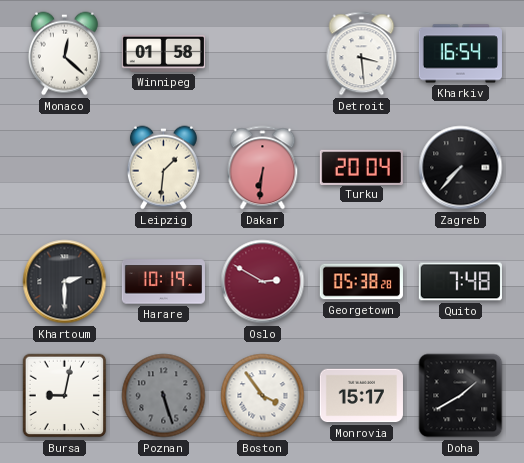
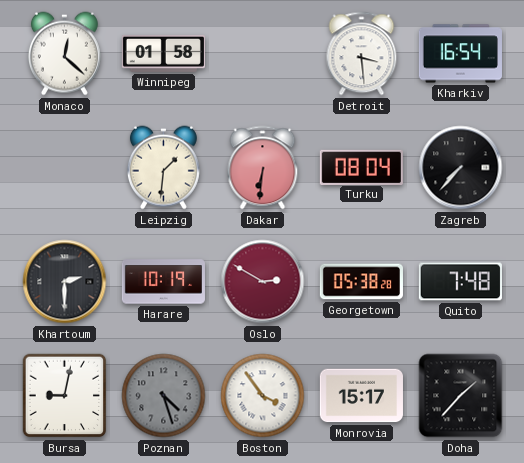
Turku: 20:04 -> 08:04
Poznan: 5:27 -> 4:27
Doha: 1:40 -> 1:37
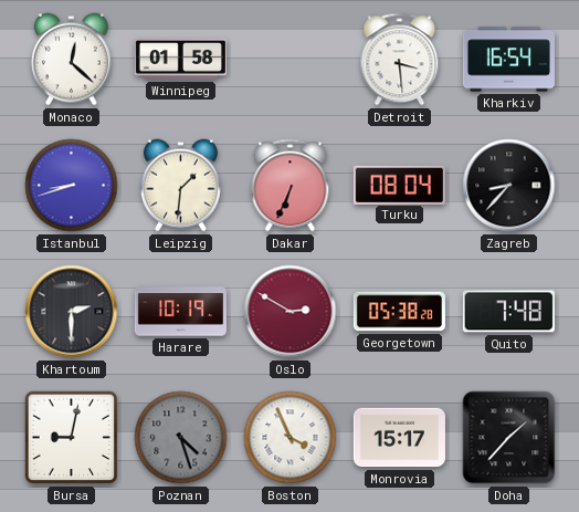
Istanbul: none -> 8:42
Dakar: 6:31 -> 6:34
Zagreb: 7:37 -> 8:37
Boston: 3:54 -> 3:56
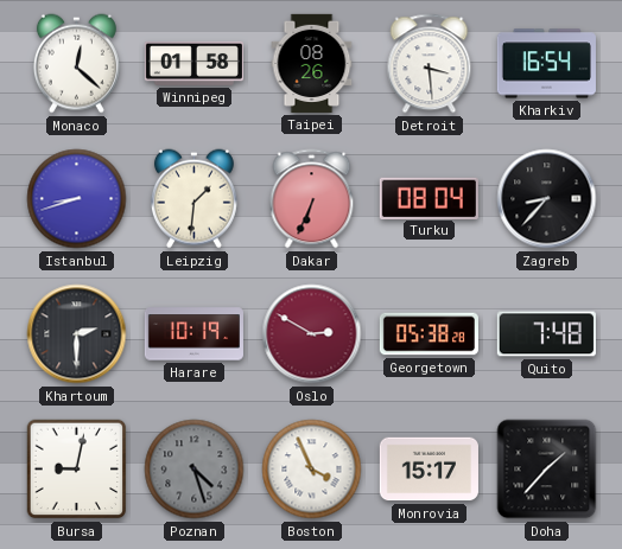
Taipei: none -> 08:26
